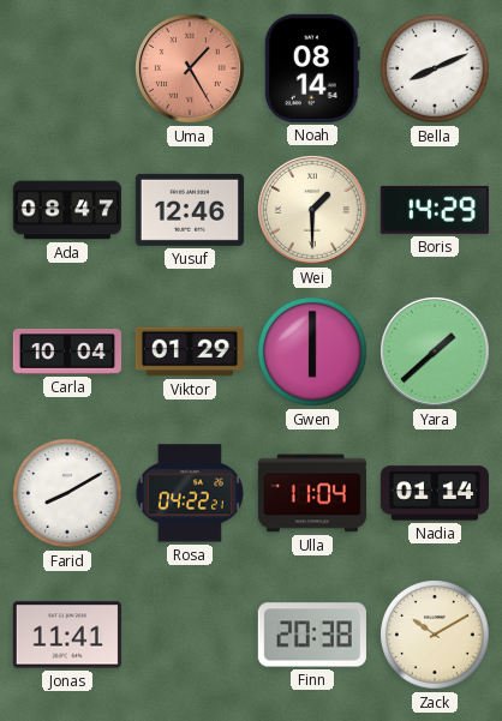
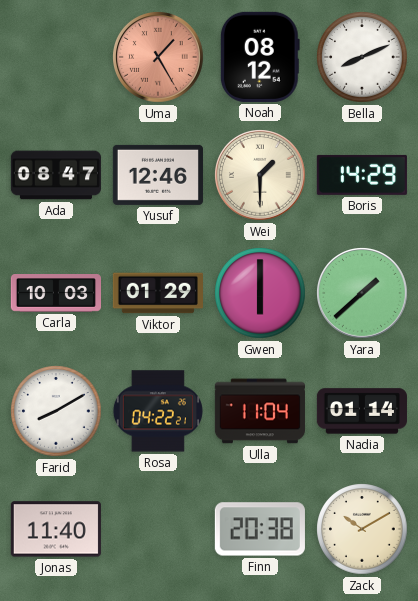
Noah: 08:14 -> 08:12
Carla: 10:04 -> 10:03
Jonas: 11:41 -> 11:40
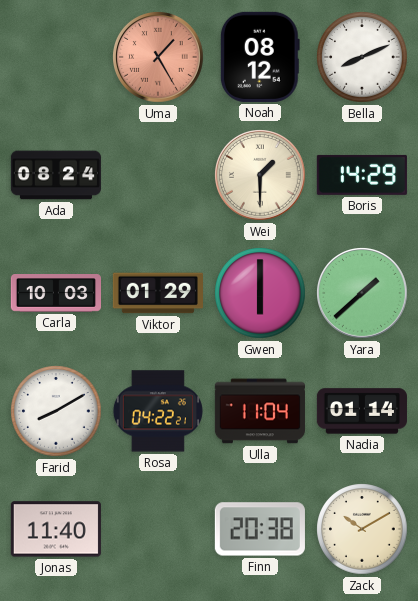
Ada: 08:47 -> 08:24
Yusuf: 12:46 -> none
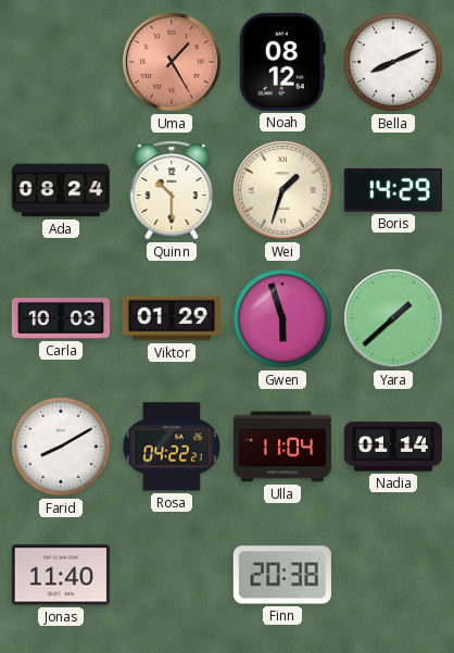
Quinn: none -> 10:30
Wei: 1:30 -> 1:33
Gwen: 6:00 -> 5:57
Zack: 10:10 -> none
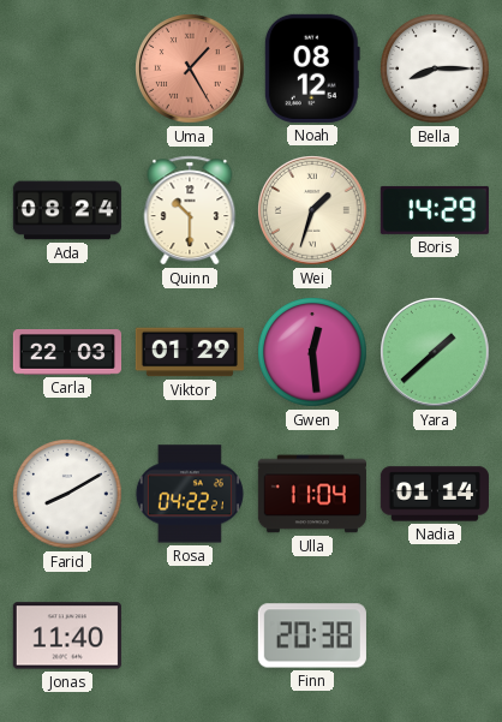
Bella: 8:11 -> 8:15
Carla: 10:03 -> 22:03
Gwen: 5:57 -> 12:29
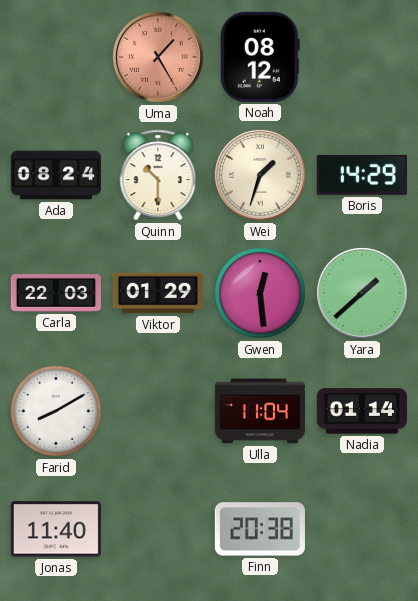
Bella: 8:15 -> none
Rosa: 04:22 -> none
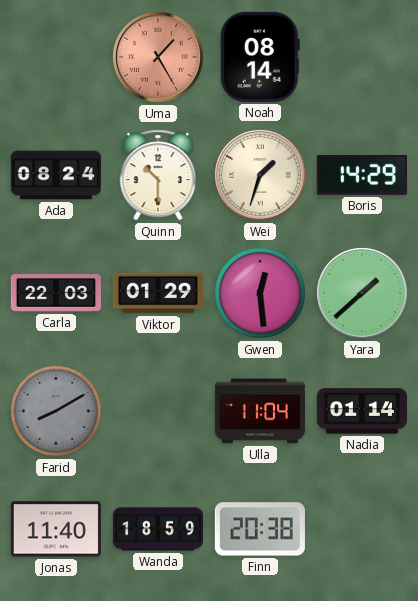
Noah: 08:12 -> 08:14
Farid dial: white -> grey
Wanda: none -> 18:59
